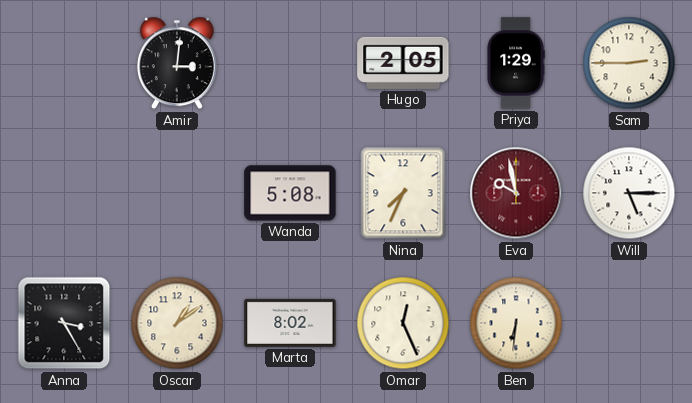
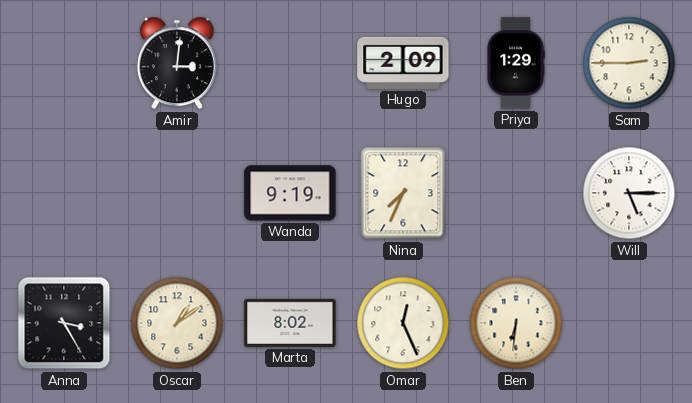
Hugo: 2:05 -> 2:09
Wanda: 5:08 -> 9:19
Eva: 9:58 -> none
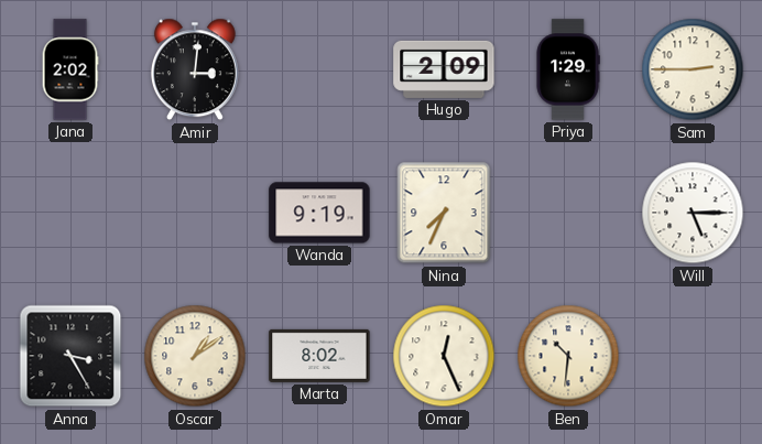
Jana: none -> 2:02
Ben: 6:31 -> 10:31
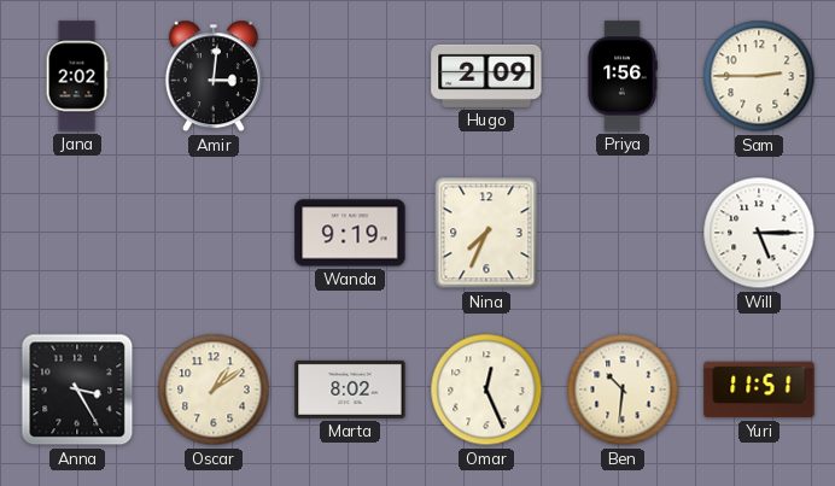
Priya: 1:29 -> 1:56
Yuri: none -> 11:51
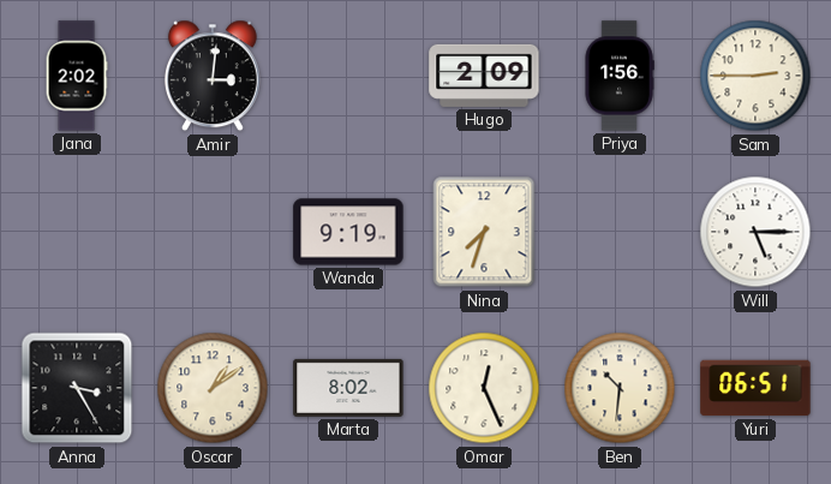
Nina: 7:34 -> 7:33
Yuri: 11:51 -> 06:51
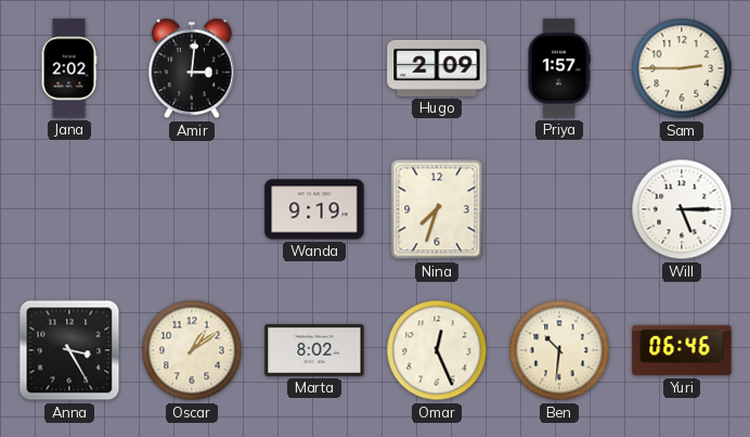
Priya: 1:56 -> 1:57
Yuri: 06:51 -> 06:46
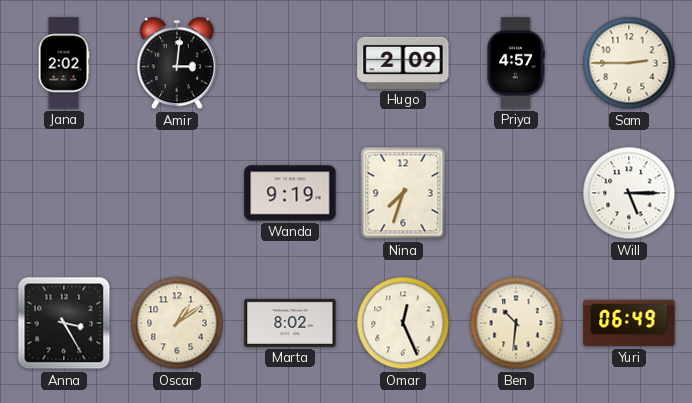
Priya: 1:57 -> 4:57
Yuri: 06:46 -> 06:49
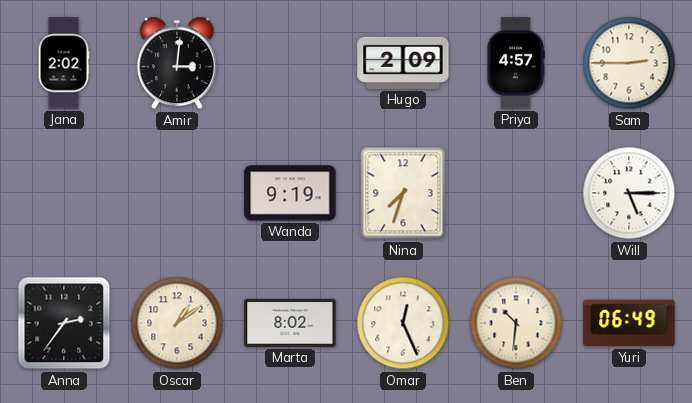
Anna: 3:25 -> 2:36
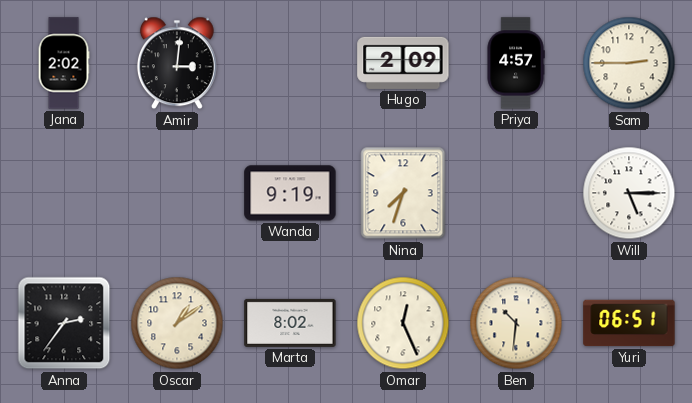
Yuri: 06:49 -> 06:51
